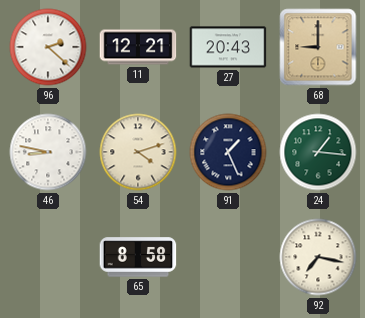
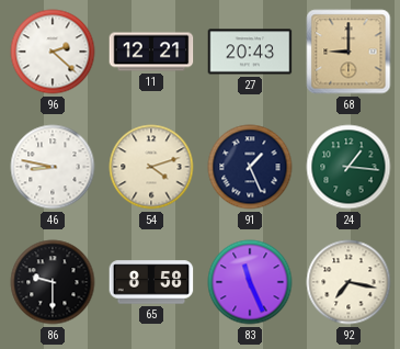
86: none -> 9:30
83: none -> 11:26
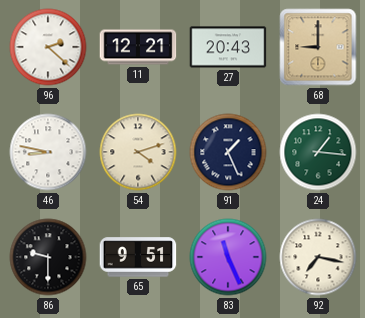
65: 8:58 -> 9:51
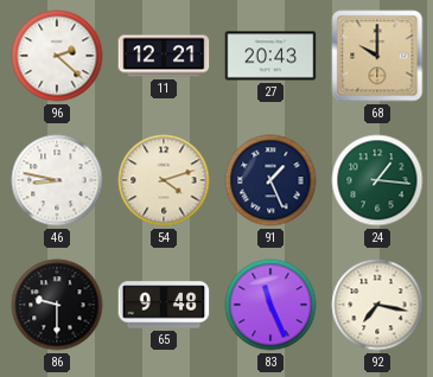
68: 9:00 -> 10:00
65: 9:51 -> 9:48
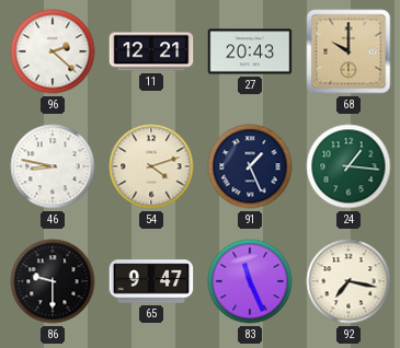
65: 9:48 -> 9:47
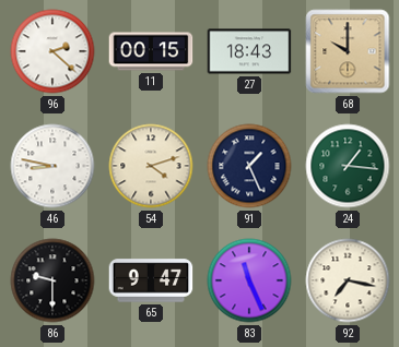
11: 12:21 -> 00:15
27: 20:43 -> 18:43
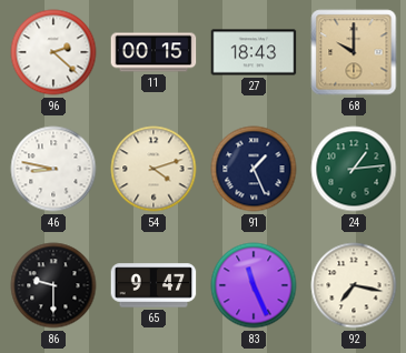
24: 1:16 -> 1:14
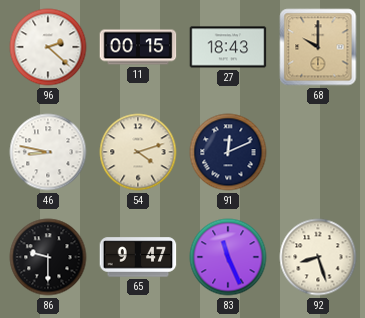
91: 1:26 -> 12:11
24: 1:14 -> none
92: 7:17 -> 8:27
